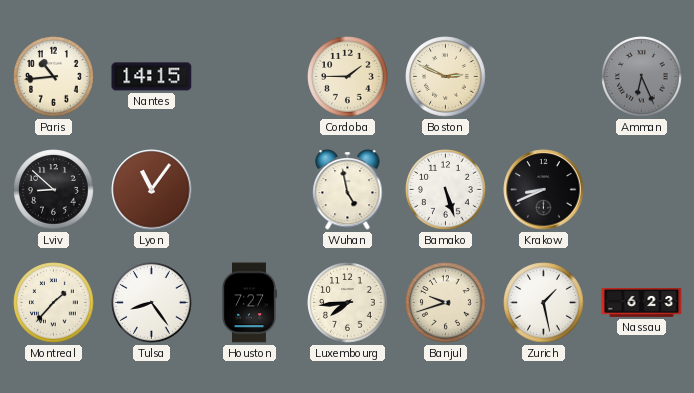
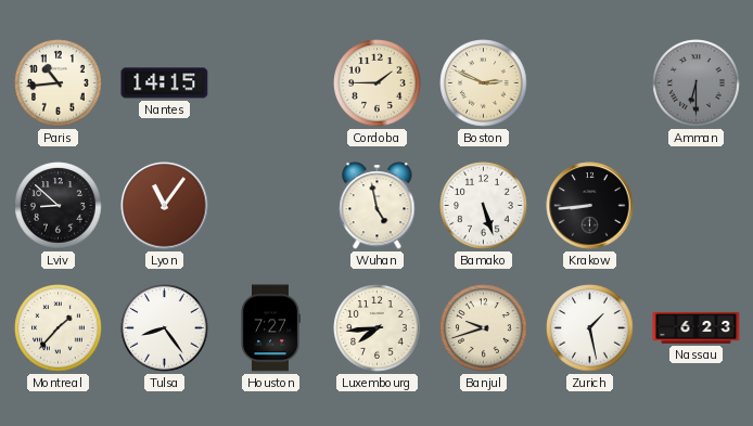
Amman: 6:26 -> 6:30
Krakow: 8:41 -> 8:44
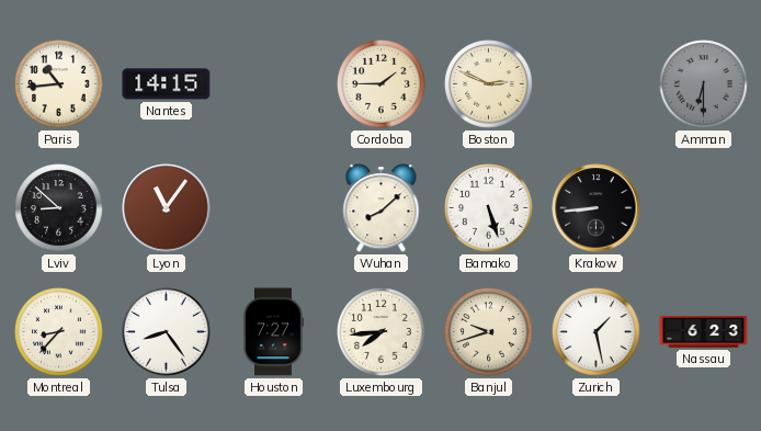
Wuhan: 4:58 -> 8:08
Montreal: 1:37 -> 8:37
